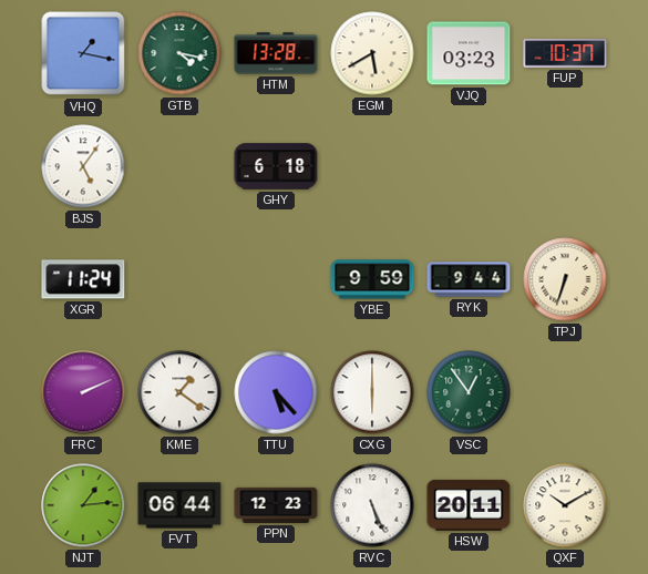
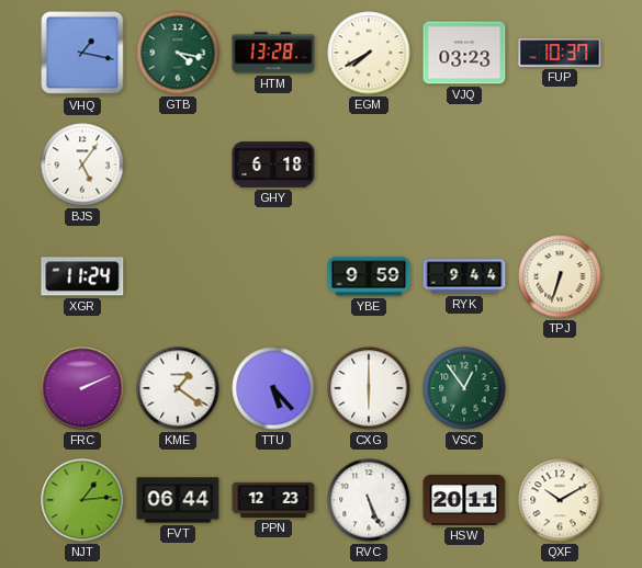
EGM: 5:40 -> 7:40
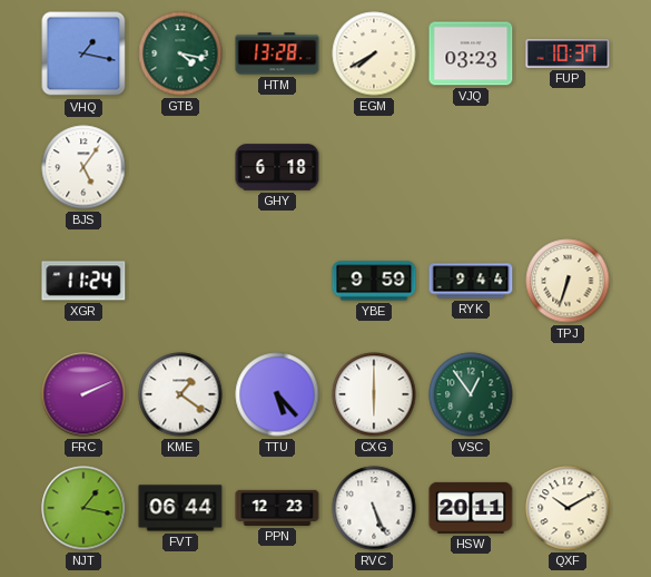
NJT: 1:14 -> 1:17
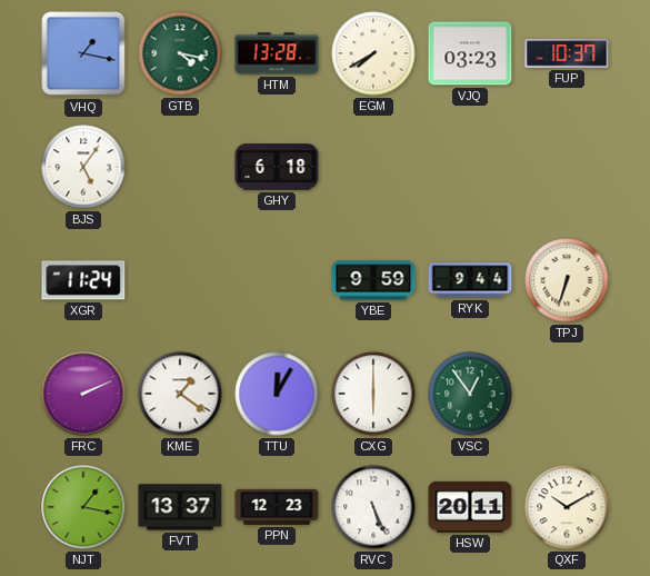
TTU: 5:23 -> 12:05
FVT: 06:44 -> 13:37
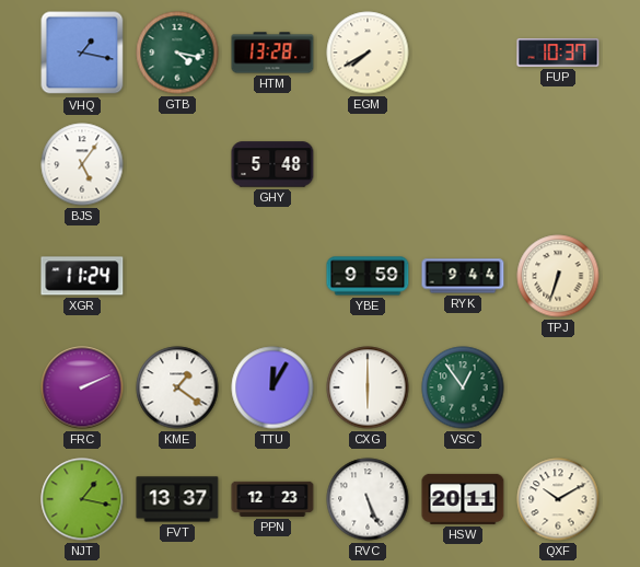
VJQ: 03:23 -> none
GHY: 6:18 -> 5:48
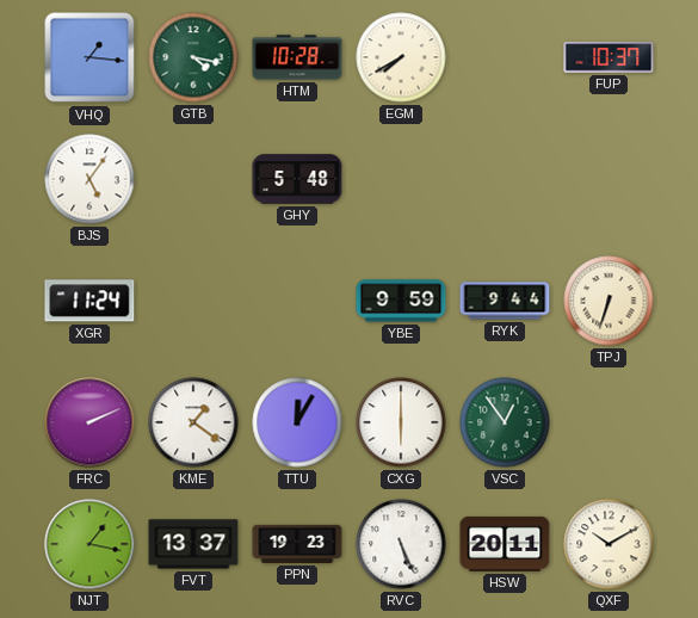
VHQ: 1:17 -> 1:16
HTM: 13:28 -> 10:28
PPN: 12:23 -> 19:23
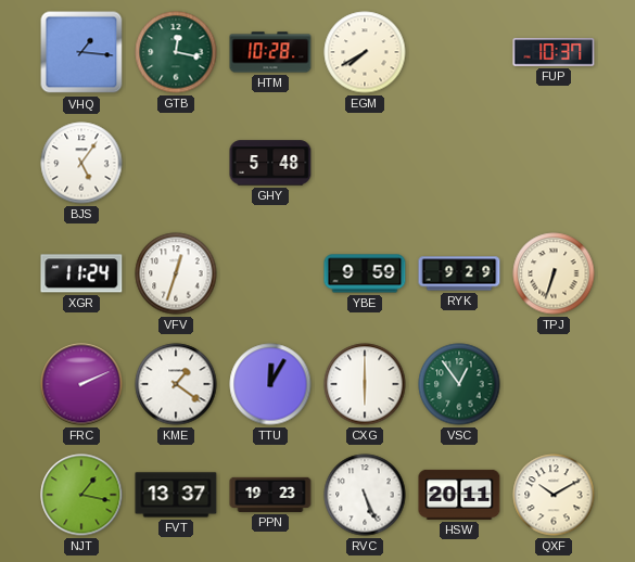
GTB: 4:17 -> 12:17
VFV: none -> 12:33
RYK: 9:44 -> 9:29
